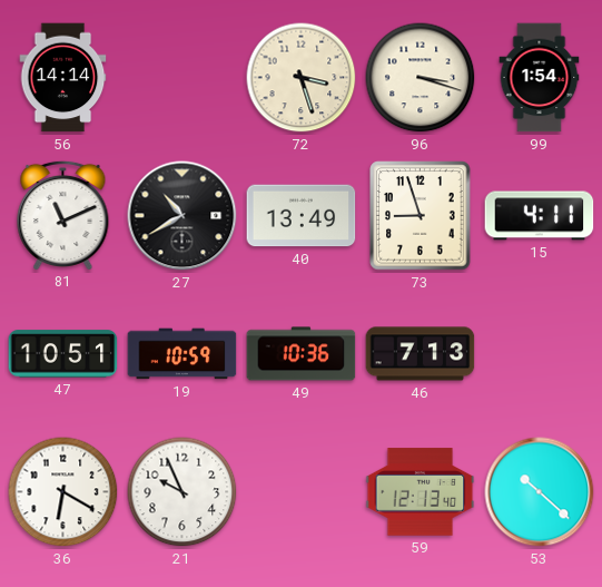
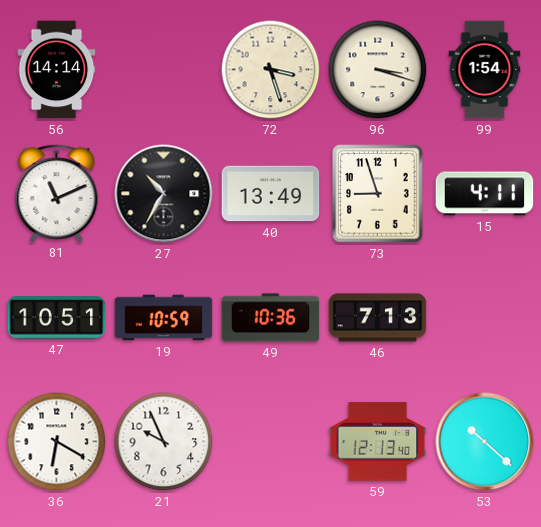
27: 10:40 -> 10:35
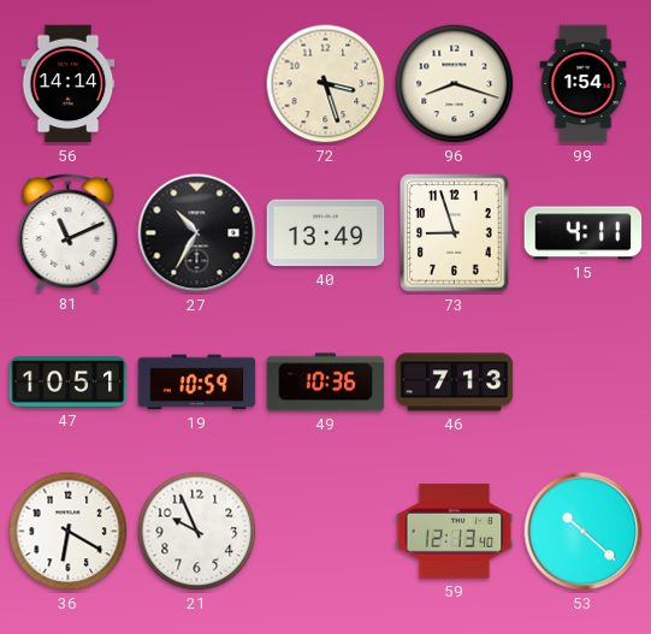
96: 3:18 -> 8:18
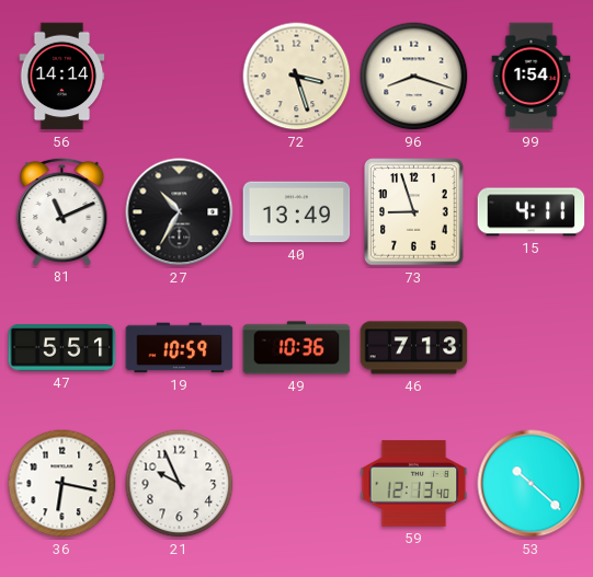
47: 10:51 -> 5:51
36: 6:20 -> 6:17
